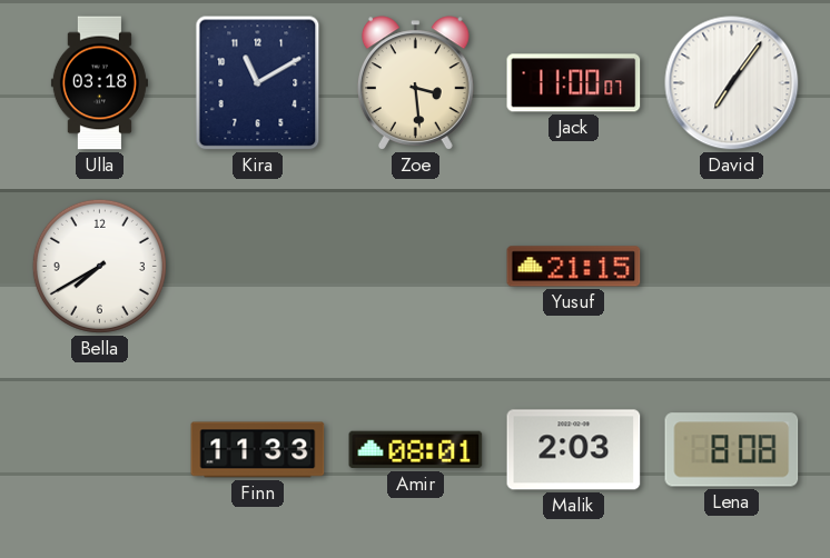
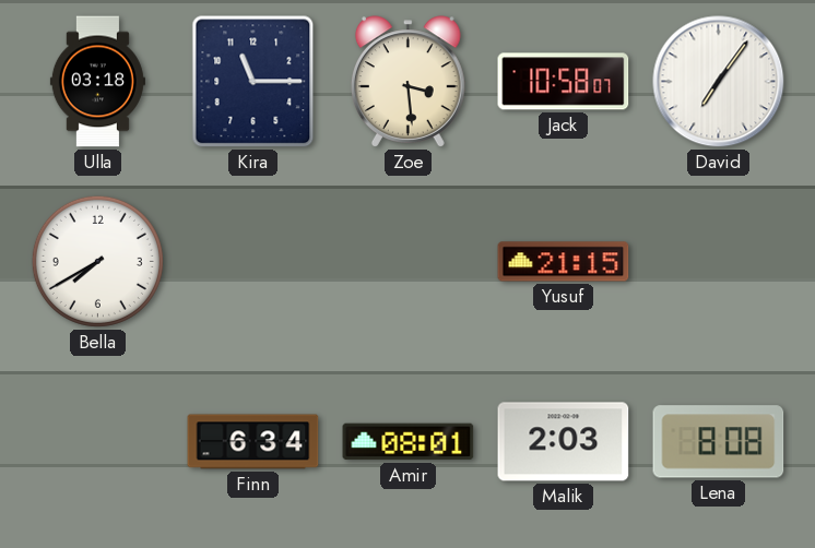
Kira: 11:10 -> 11:15
Jack: 11:00 -> 10:58
Finn: 11:33 -> 6:34
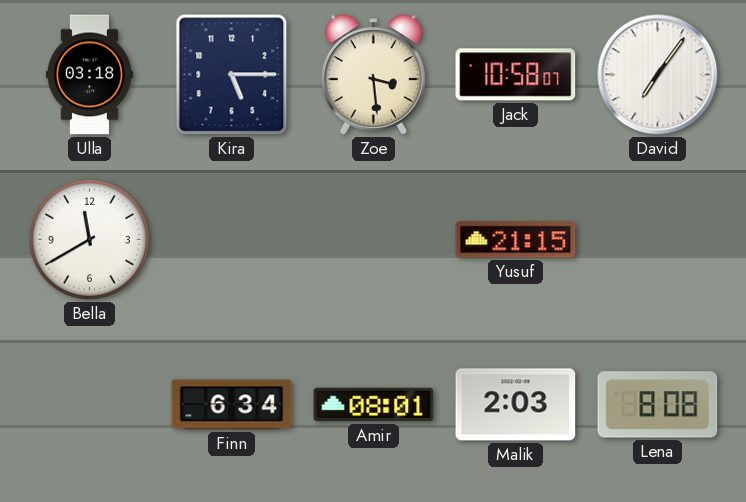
Kira: 11:15 -> 5:15
Bella: 7:40 -> 11:40
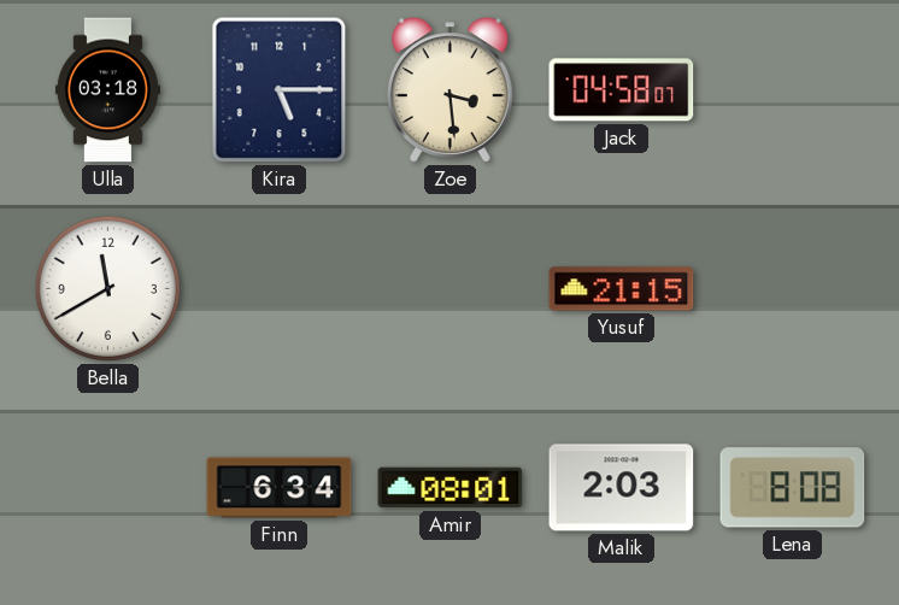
Jack: 10:58 -> 04:58
David: 7:06 -> none
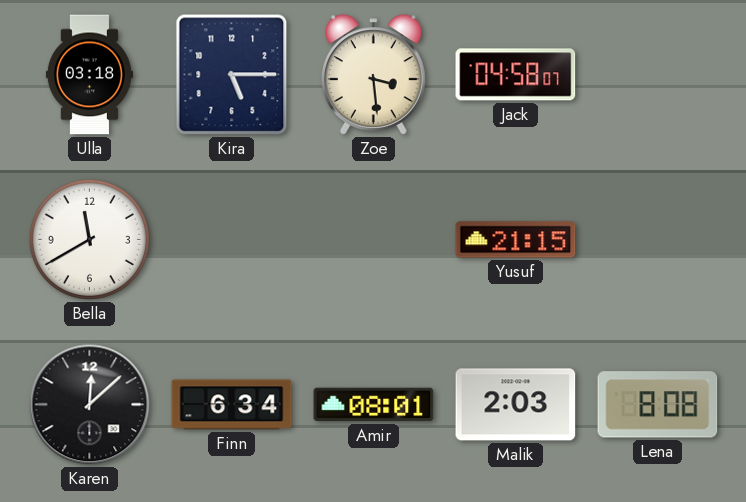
Karen: none -> 12:08
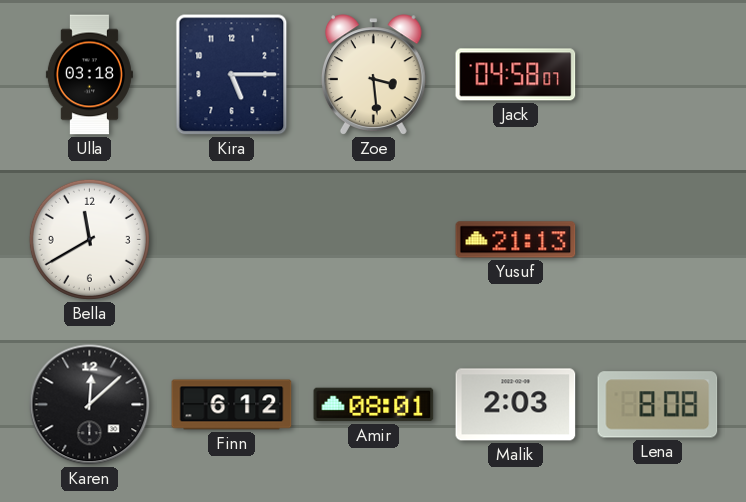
Yusuf: 21:15 -> 21:13
Finn: 6:34 -> 6:12
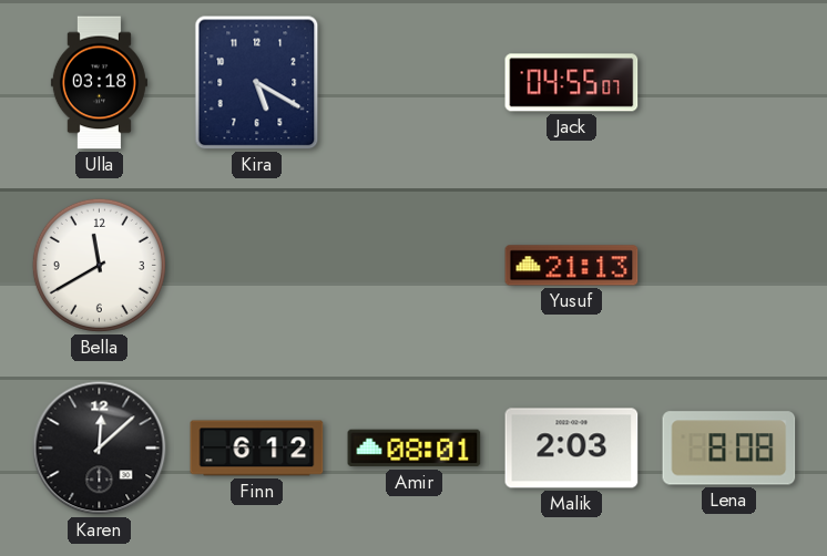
Kira: 5:15 -> 5:20
Zoe: 3:29 -> none
Jack: 04:58 -> 04:55
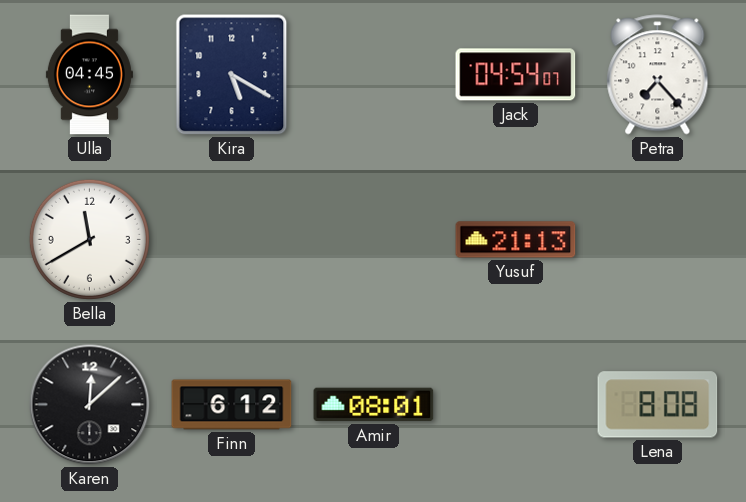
Ulla: 03:18 -> 04:45
Jack: 04:55 -> 04:54
Petra: none -> 7:23
Malik: 2:03 -> none
